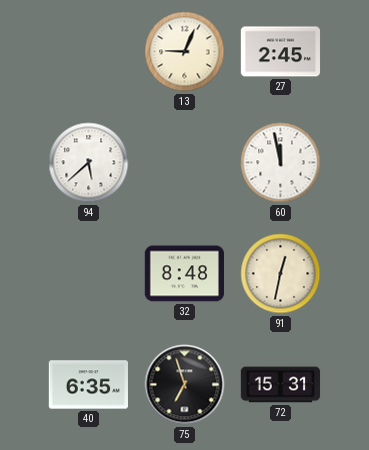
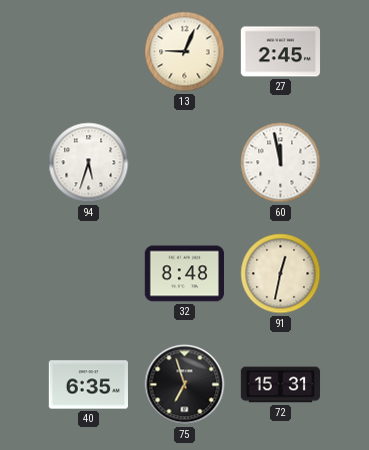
94: 5:38 -> 5:33
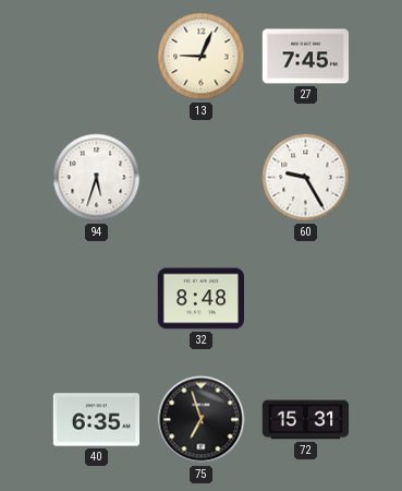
27: 2:45 -> 7:45
60: 11:58 -> 9:25
91: 12:32 -> none
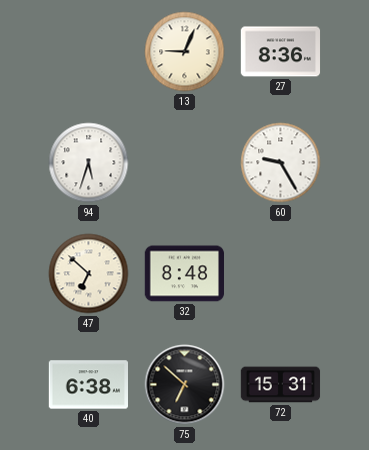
27: 7:45 -> 8:36
47: none -> 6:52
40: 6:35 -> 6:38
75: 6:57 -> 6:52
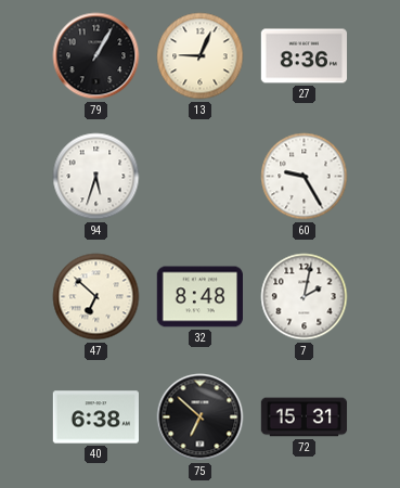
79: none -> 1:05
7: none -> 2:02
